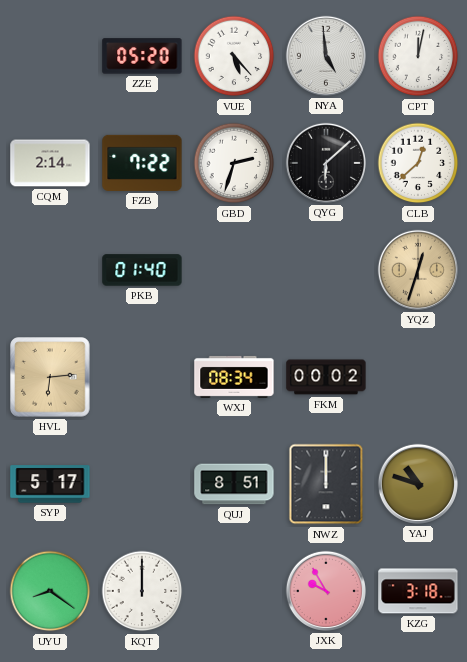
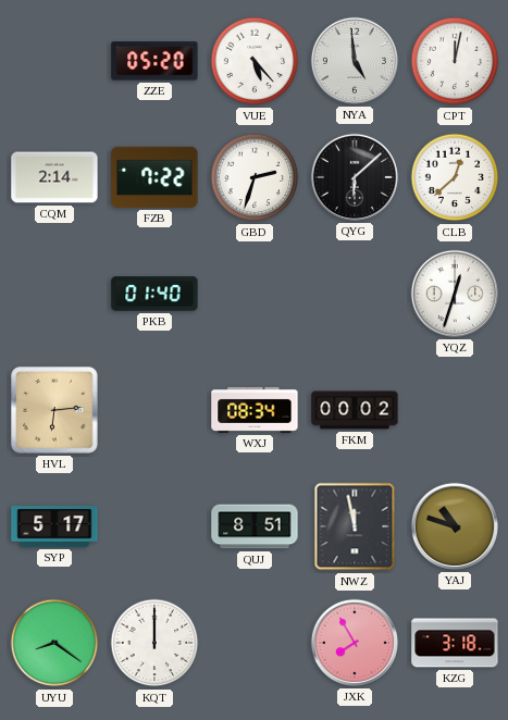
YQZ dial: champagne -> white
NWZ: 12:00 -> 11:58
JXK: 9:55 -> 7:55
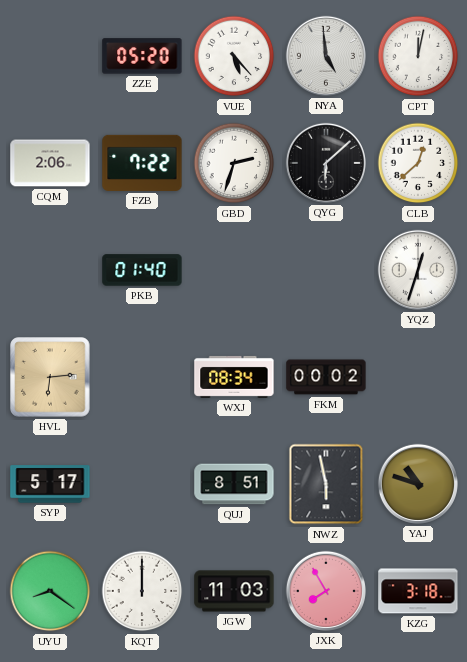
CQM: 2:14 -> 2:06
NWZ: 11:58 -> 5:58
JGW: none -> 11:03
